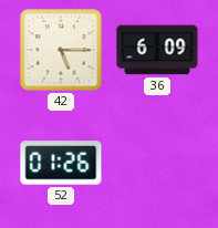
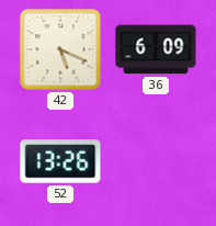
42: 5:15 -> 5:19
52: 01:26 -> 13:26
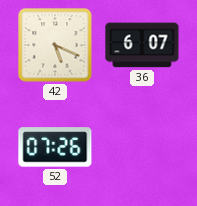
36: 6:09 -> 6:07
52: 13:26 -> 07:26
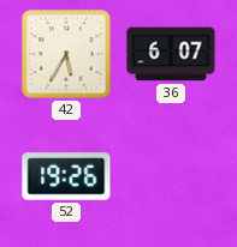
42: 5:19 -> 5:35
52: 07:26 -> 19:26
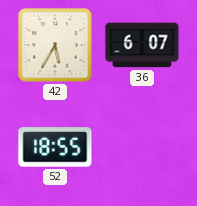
52: 19:26 -> 18:55
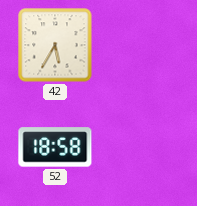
36: 6:07 -> none
52: 18:55 -> 18:58
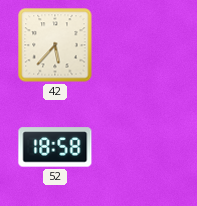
42: 5:35 -> 5:37
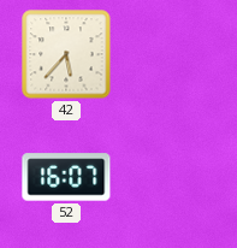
52: 18:58 -> 16:07
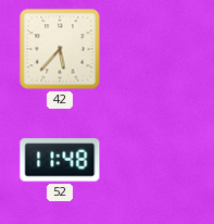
52: 16:07 -> 11:48
